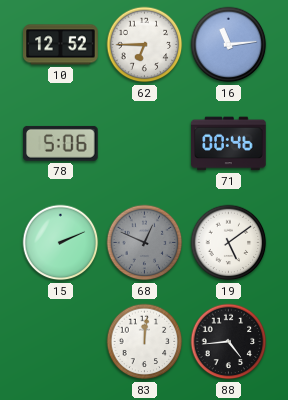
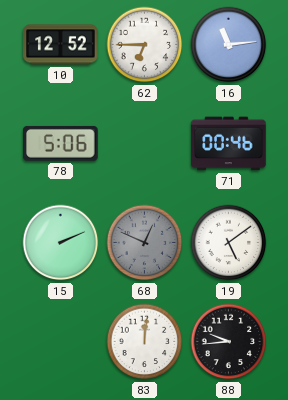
88: 4:44 -> 9:44
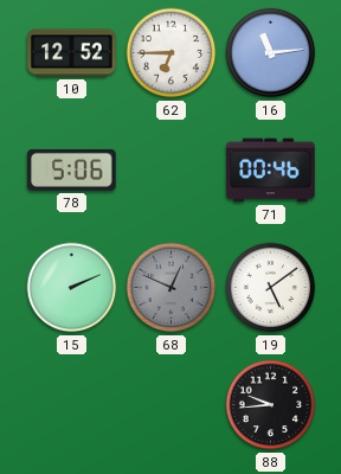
83: 12:01 -> none
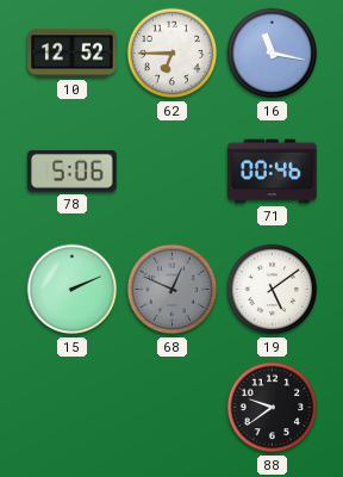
16: 11:14 -> 11:17
88: 9:44 -> 9:39
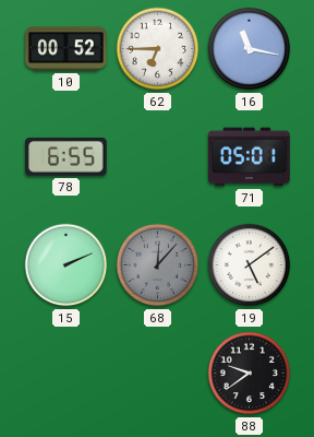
10: 12:52 -> 00:52
78: 5:06 -> 6:55
71: 00:46 -> 05:01
68: 12:49 -> 12:07
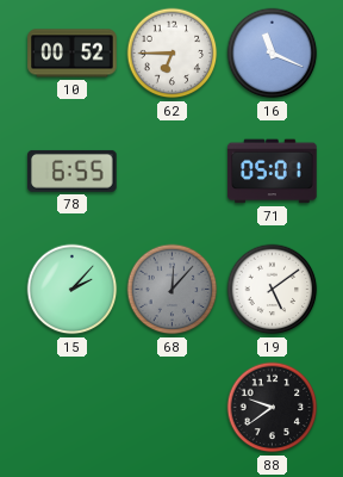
16: 11:17 -> 11:19
15: 2:11 -> 2:07
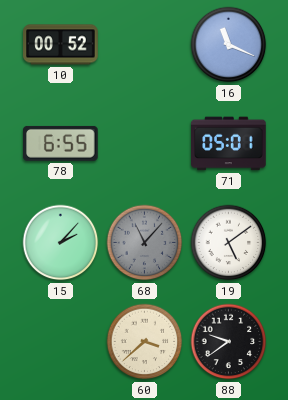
62: 6:45 -> none
68: 12:07 -> 11:07
60: none -> 3:38
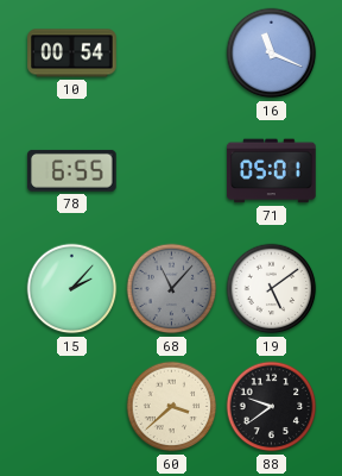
10: 00:52 -> 00:54
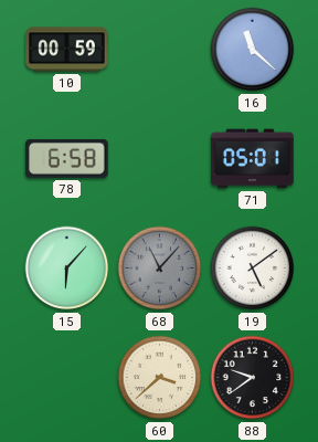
10: 00:54 -> 00:59
16: 11:19 -> 11:22
78: 6:55 -> 6:58
15: 2:07 -> 6:07
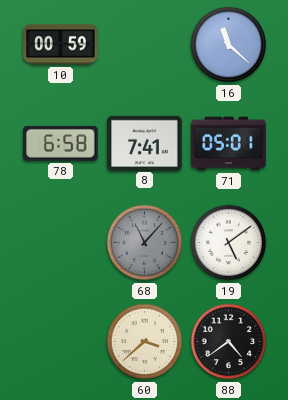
8: none -> 7:41
15: 6:07 -> none
88: 9:39 -> 4:39
